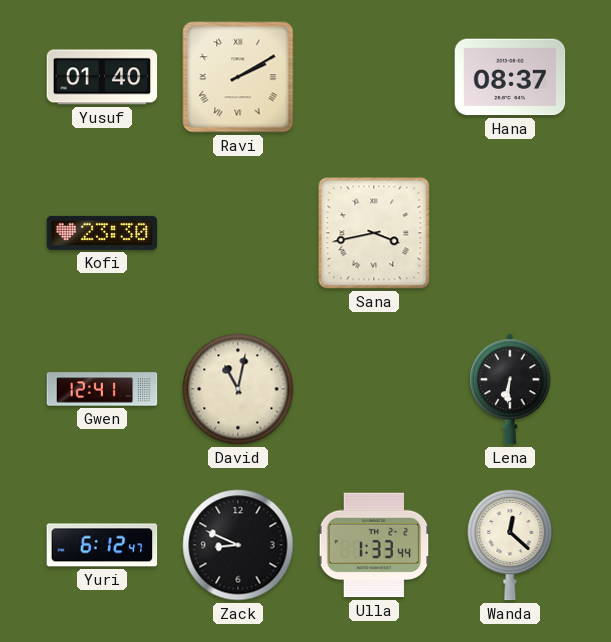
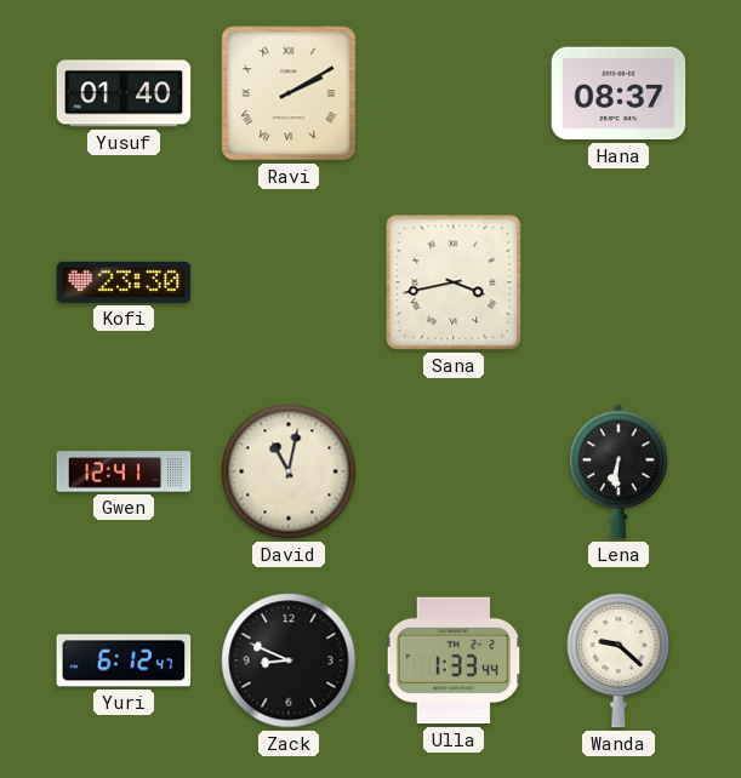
Wanda: 12:22 -> 9:22
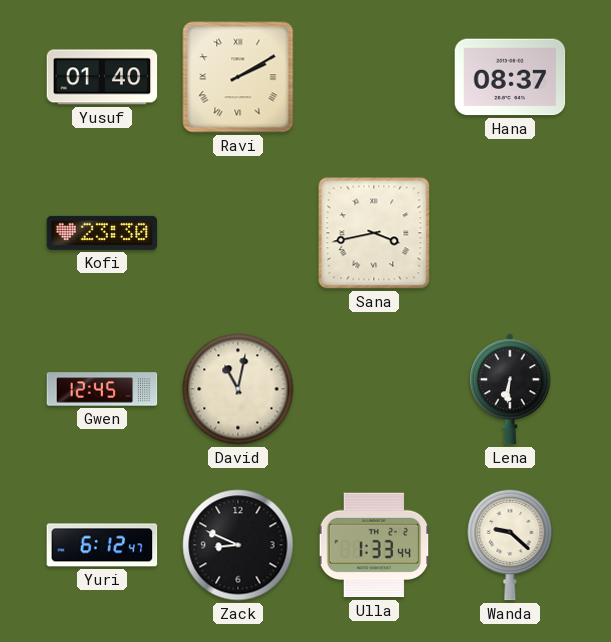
Gwen: 12:41 -> 12:45
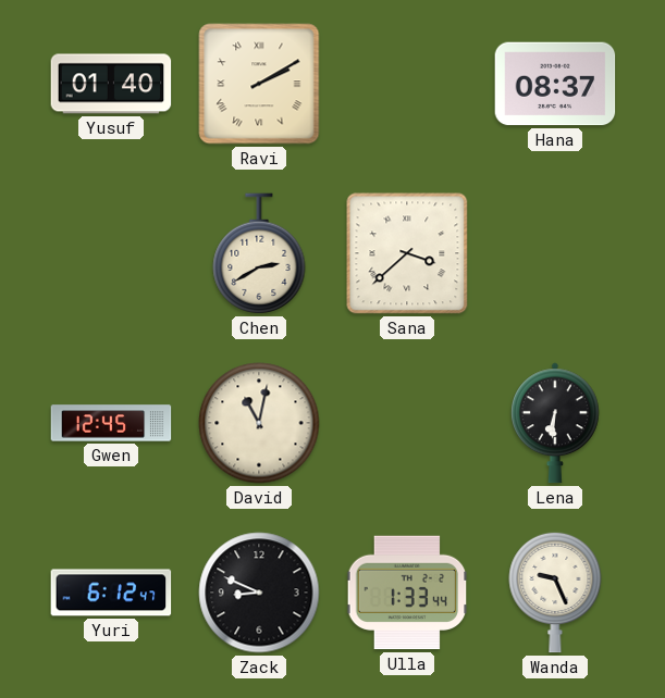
Kofi: 23:30 -> none
Chen: none -> 2:40
Sana: 3:43 -> 3:38
Wanda: 9:22 -> 9:26
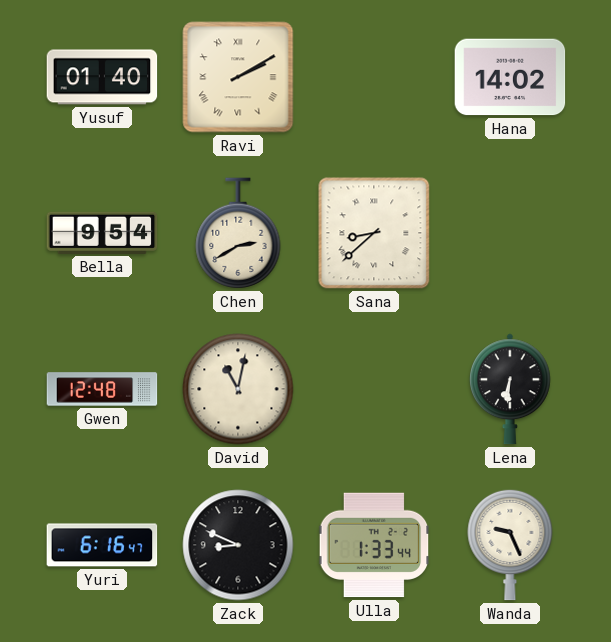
Hana: 08:37 -> 14:02
Bella: none -> 9:54
Sana: 3:38 -> 8:38
Gwen: 12:45 -> 12:48
Yuri: 6:12 -> 6:16
